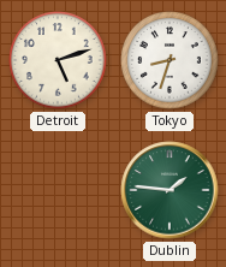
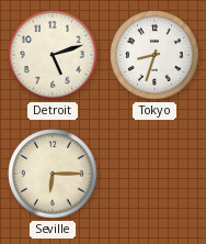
Seville: none -> 6:15
Dublin: 1:46 -> none
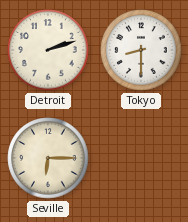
Detroit: 5:12 -> 2:12
Tokyo: 8:33 -> 8:30
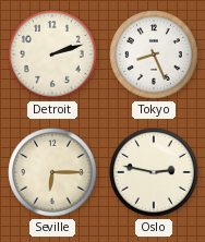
Tokyo: 8:30 -> 8:26
Oslo: none -> 2:47
